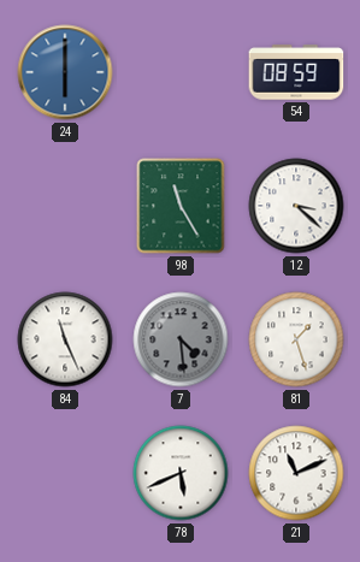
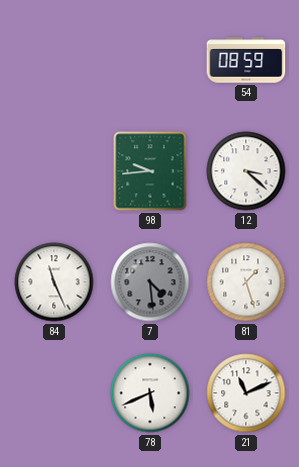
24: 6:00 -> none
98: 11:25 -> 9:44
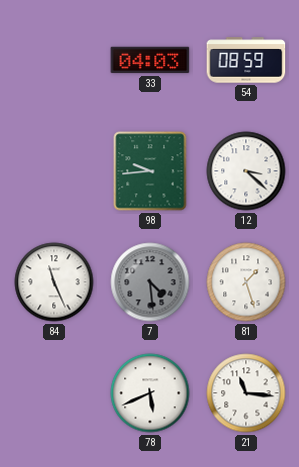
33: none -> 04:03
21: 11:11 -> 11:16
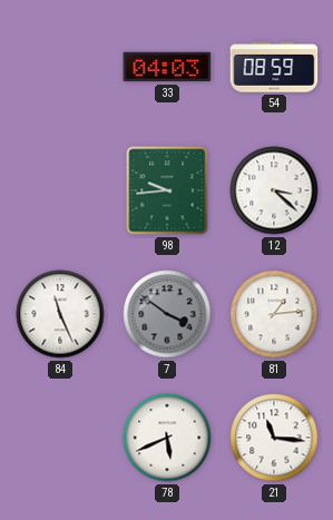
7: 4:29 -> 3:51
81: 1:27 -> 1:14
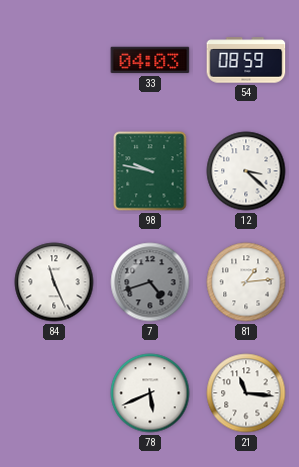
98: 9:44 -> 9:47
7: 3:51 -> 4:42
